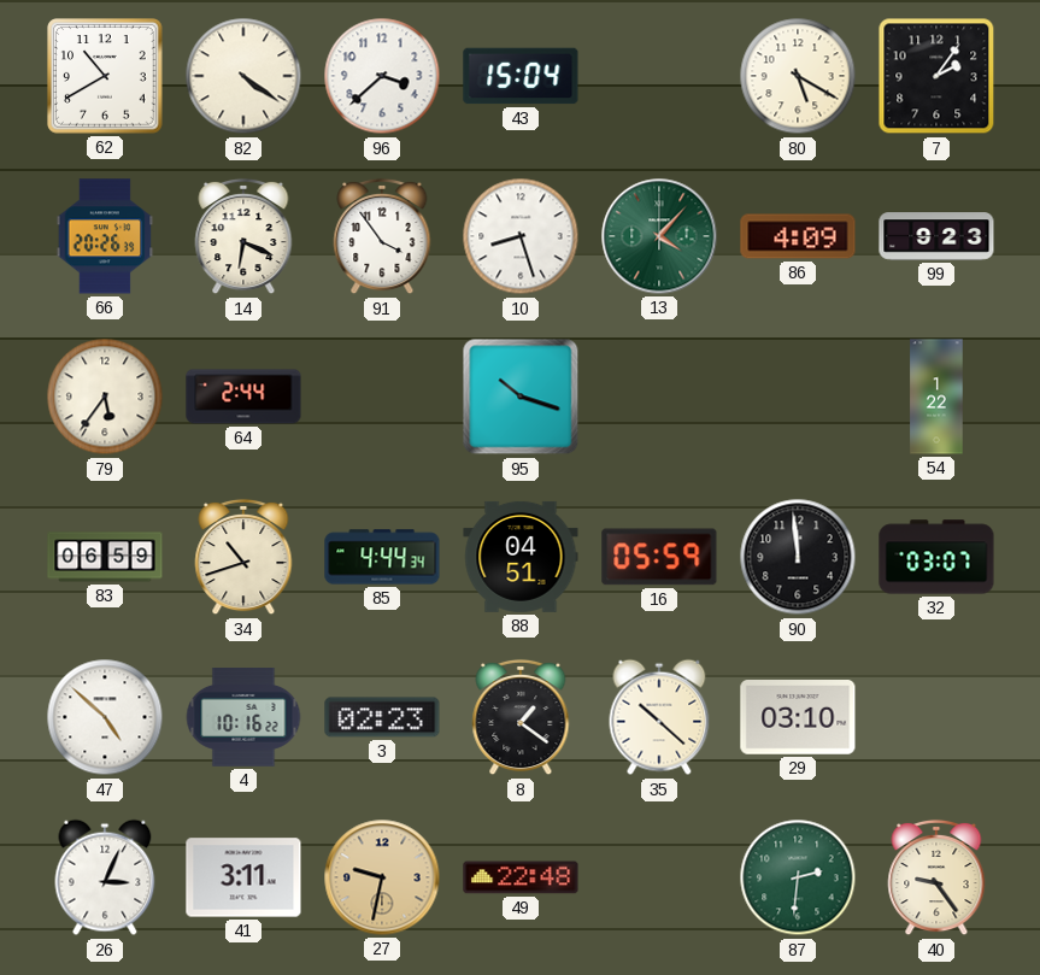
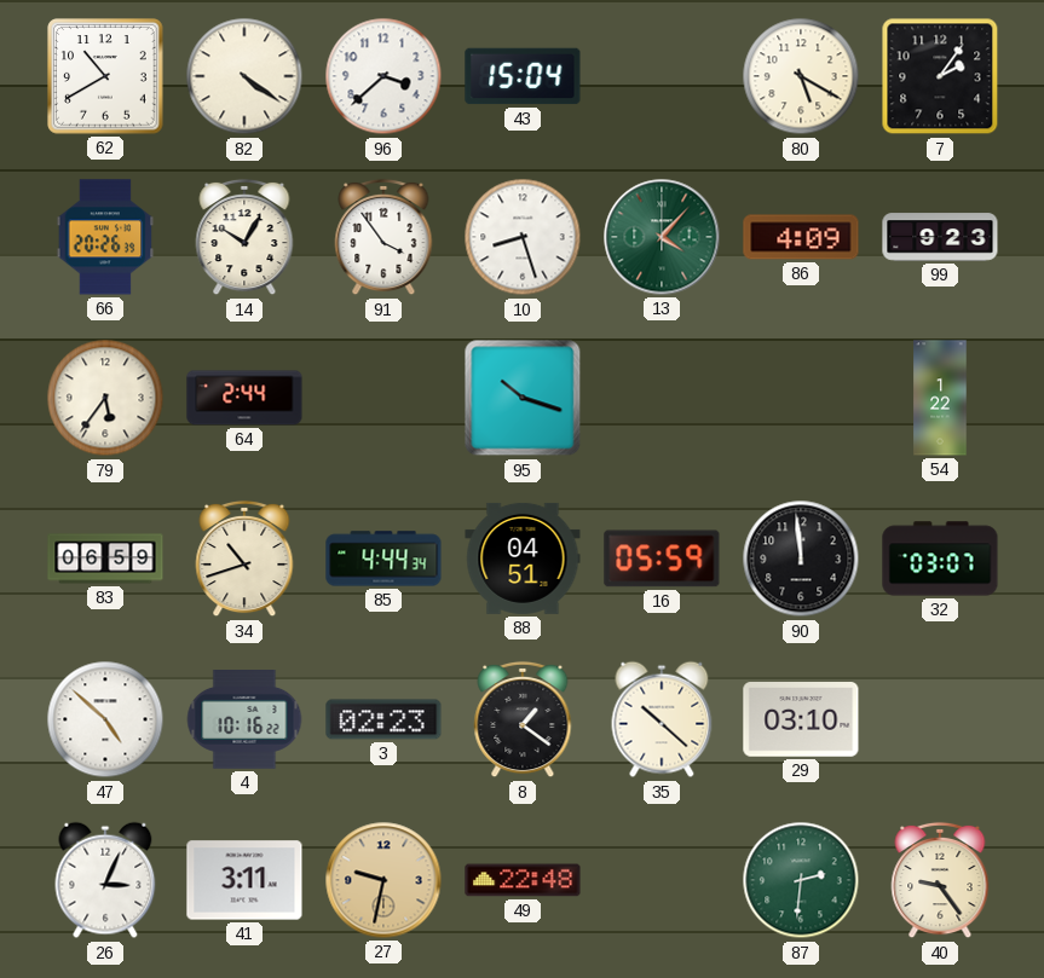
14: 6:19 -> 10:05
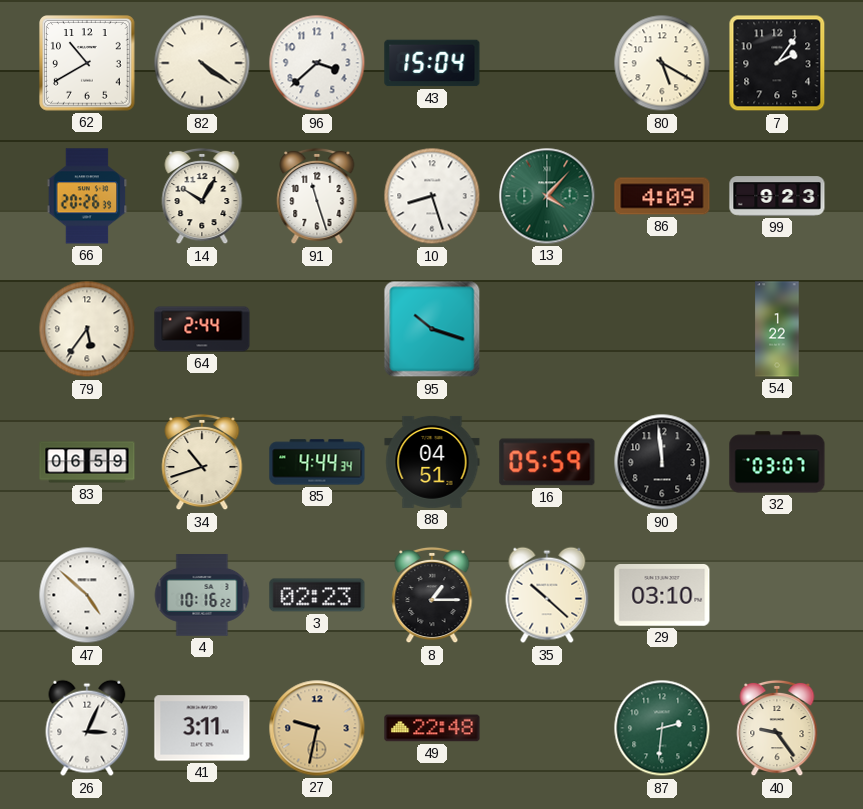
91: 3:54 -> 11:27
8: 1:21 -> 1:15
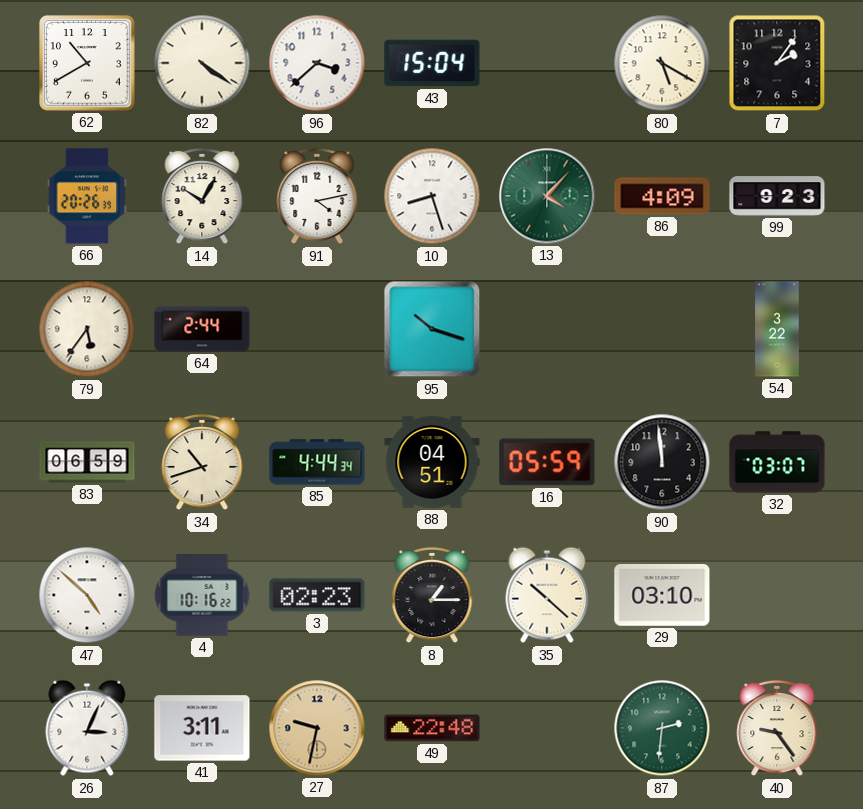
91: 11:27 -> 4:13
54: 1:22 -> 3:22
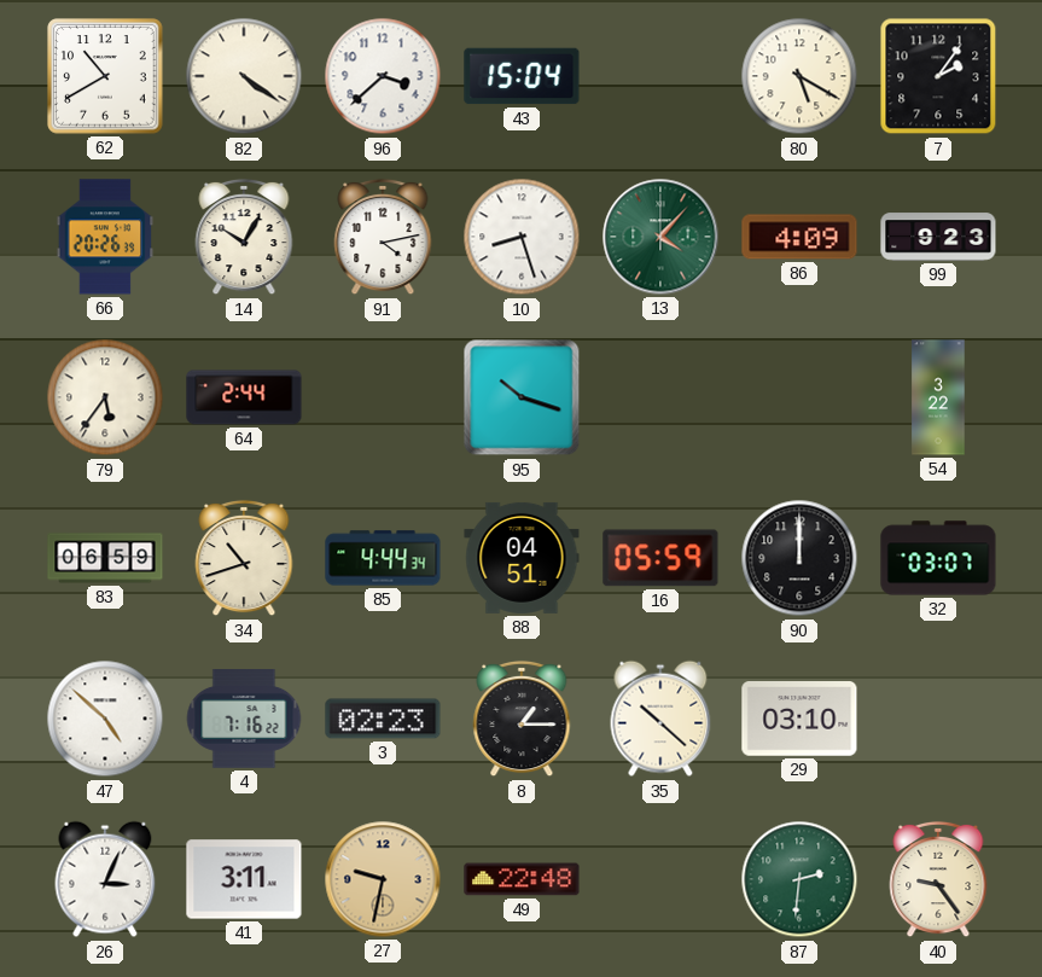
90: 11:59 -> 12:00
4: 10:16 -> 7:16
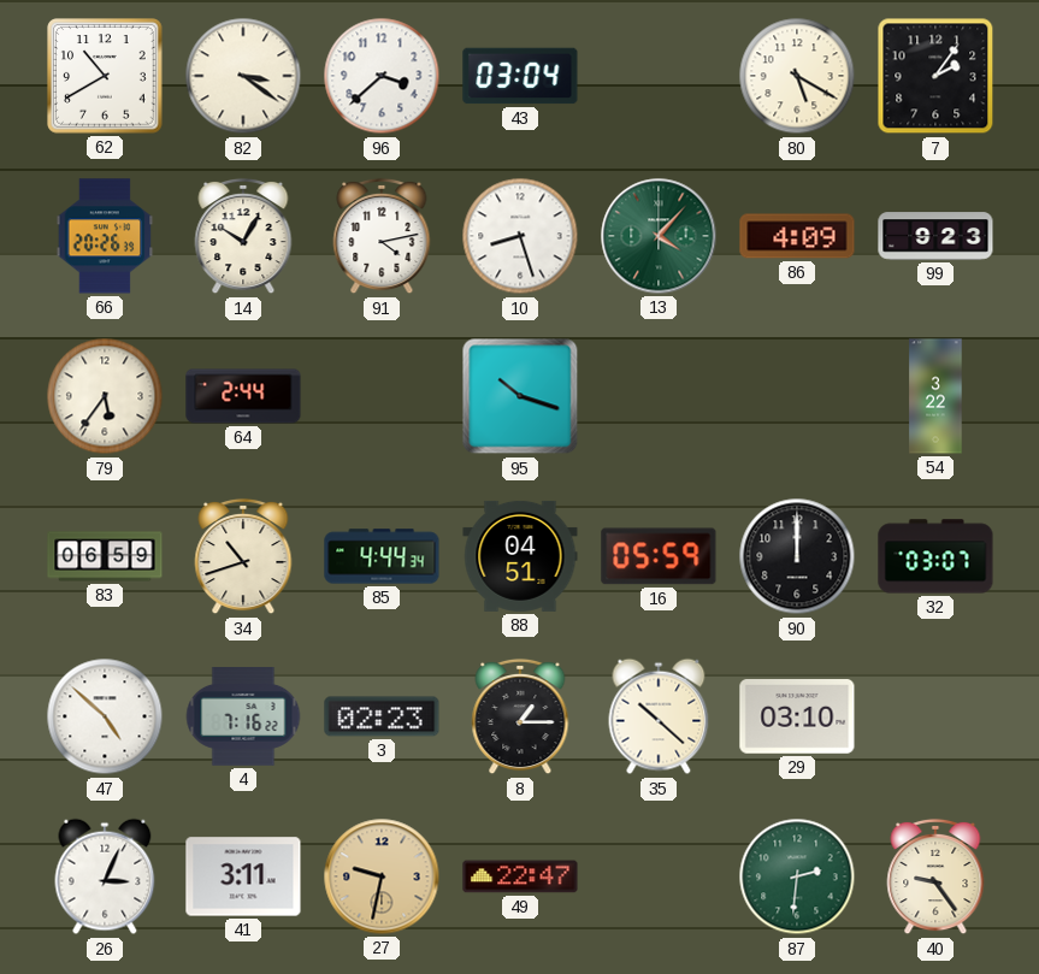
82: 4:21 -> 3:21
43: 15:04 -> 03:04
49: 22:48 -> 22:47
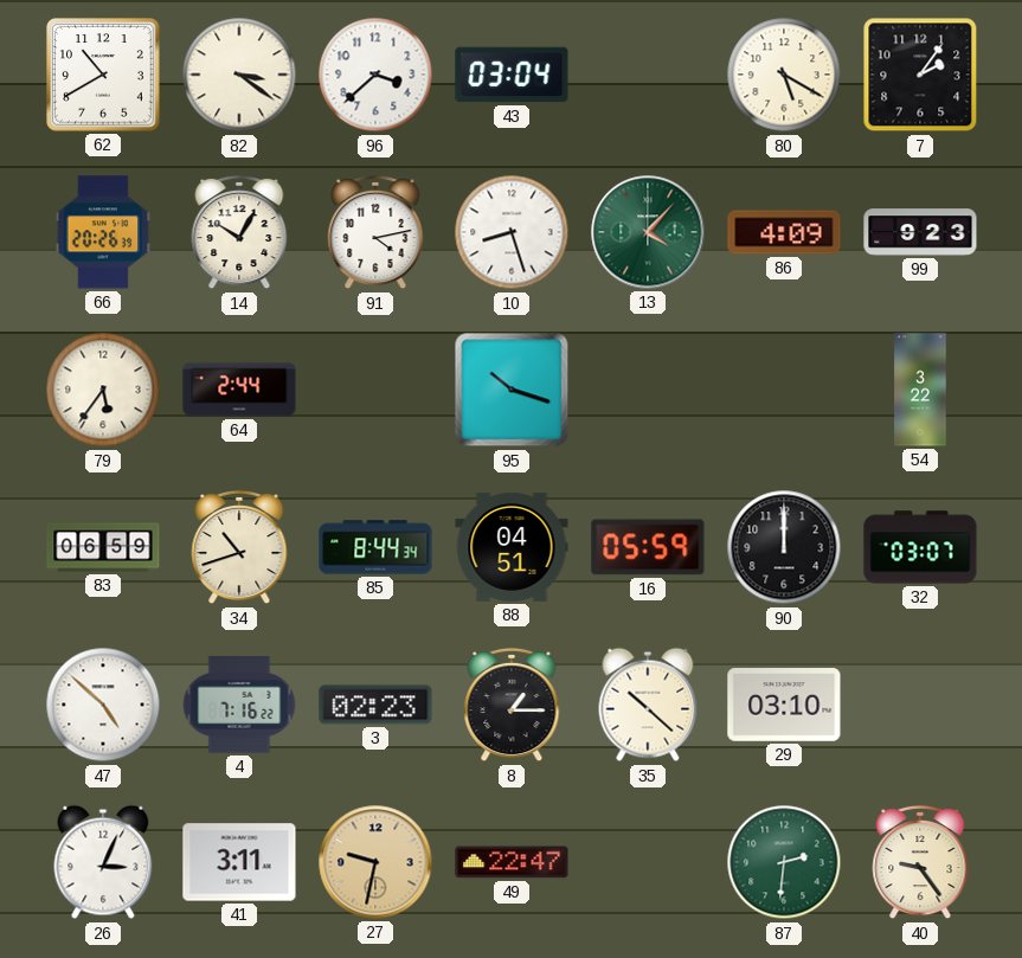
85: 4:44 -> 8:44
